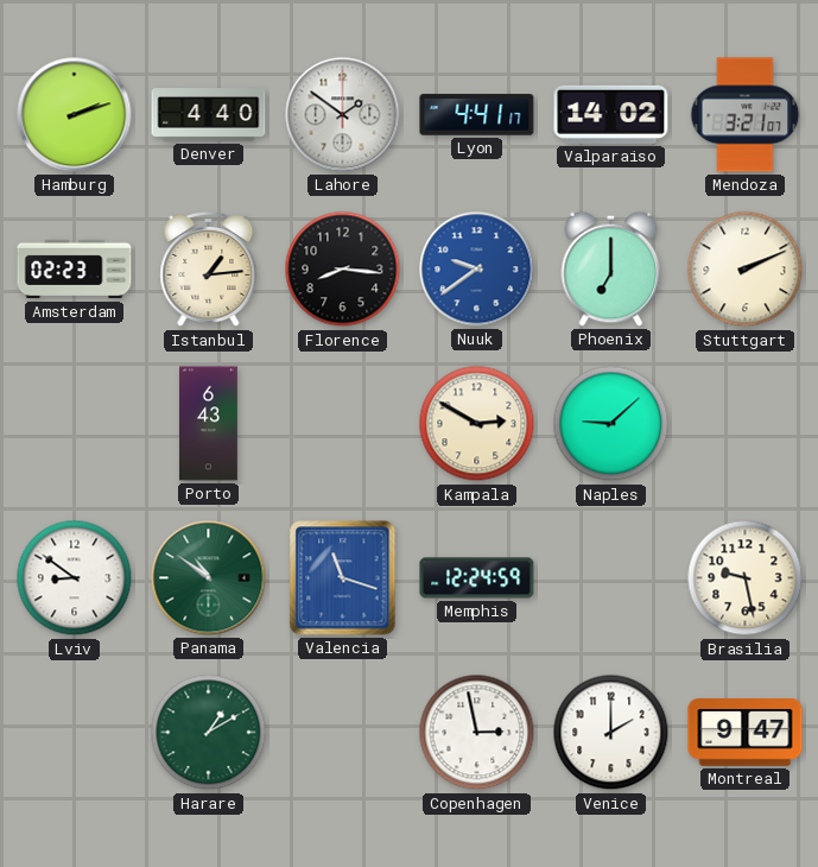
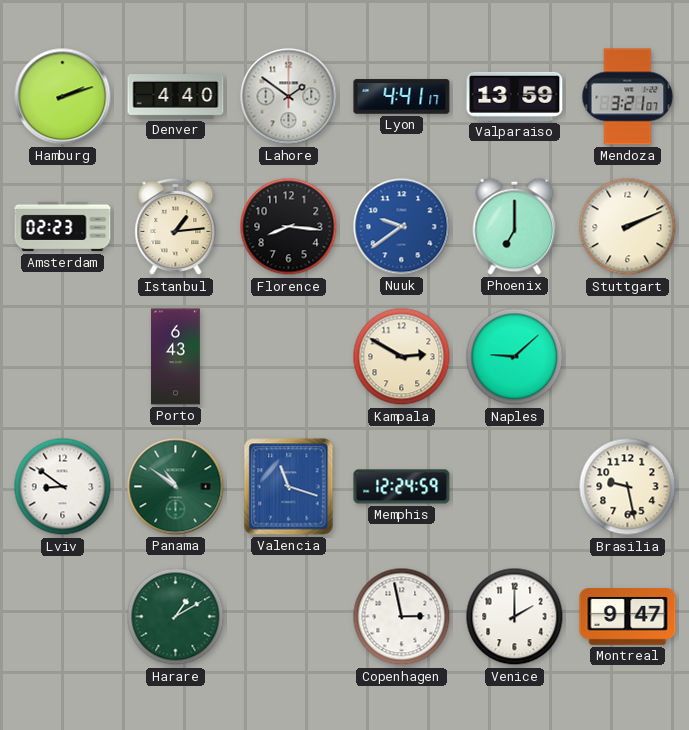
Valparaiso: 14:02 -> 13:59
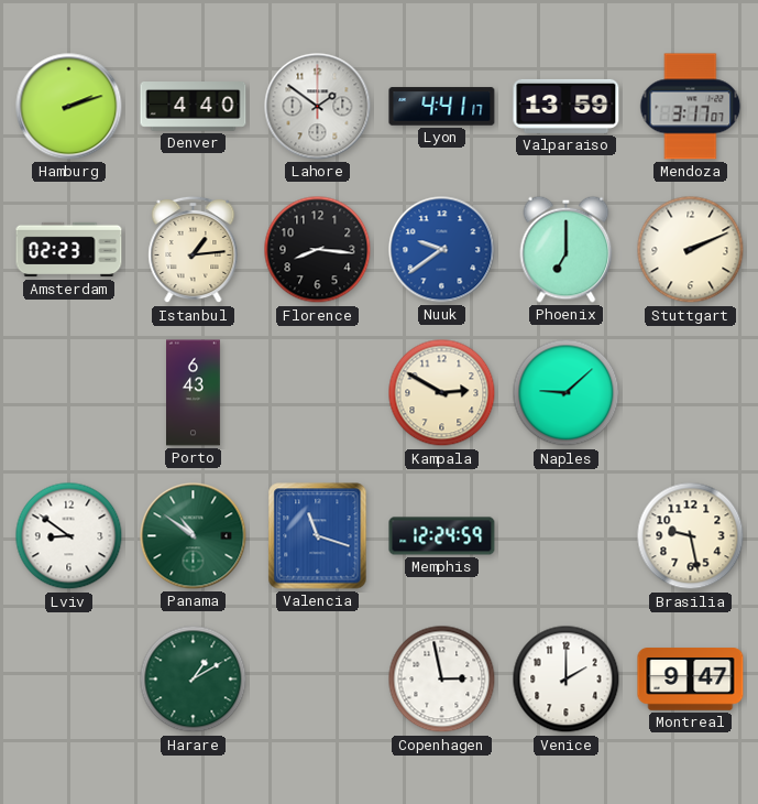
Mendoza: 3:21 -> 3:17
